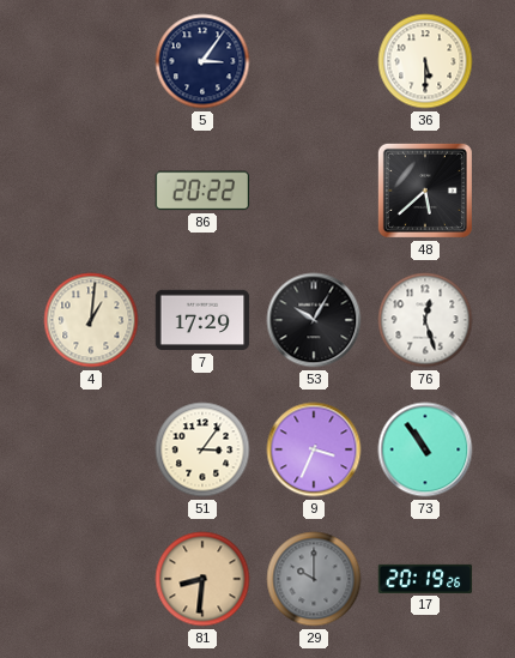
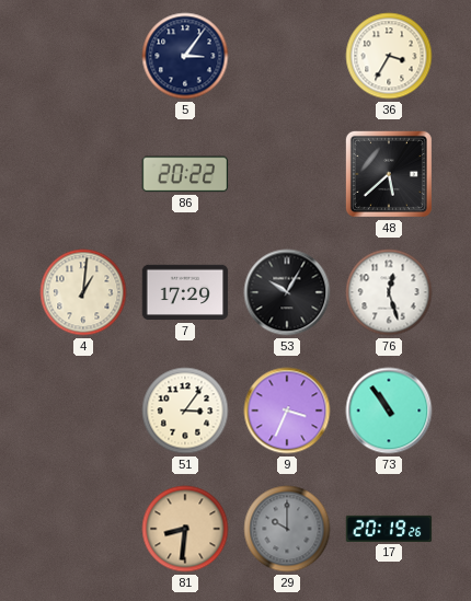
36: 5:30 -> 3:35
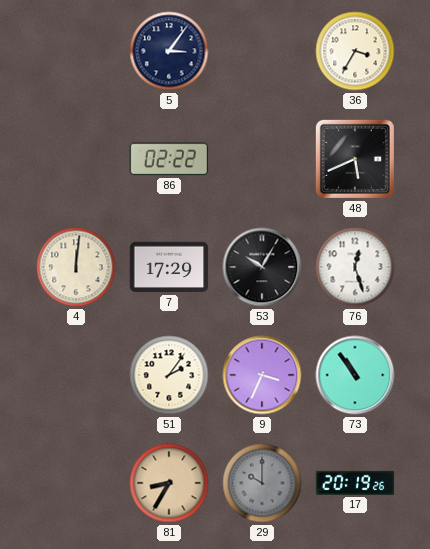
86: 20:22 -> 02:22
48: 5:38 -> 5:41
4: 1:01 -> 12:01
51: 3:06 -> 2:06
81: 8:31 -> 8:35
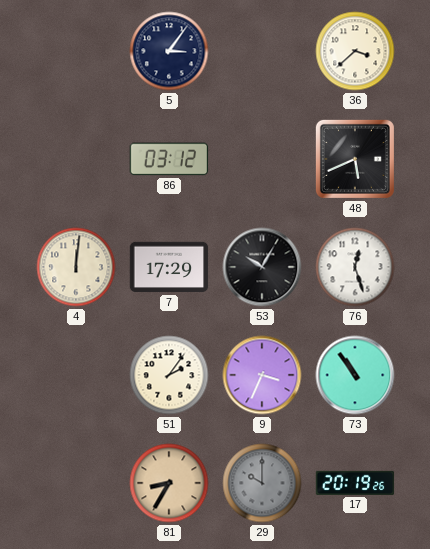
36: 3:35 -> 3:38
86: 02:22 -> 03:12
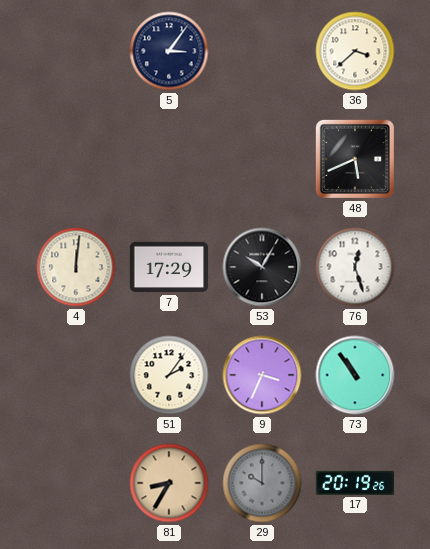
86: 03:12 -> none
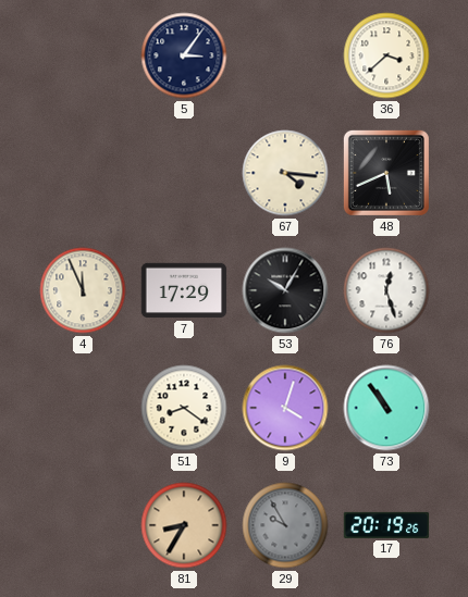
67: none -> 4:16
4: 12:01 -> 11:56
51: 2:06 -> 8:21
9: 3:34 -> 4:03
29: 10:00 -> 9:55
